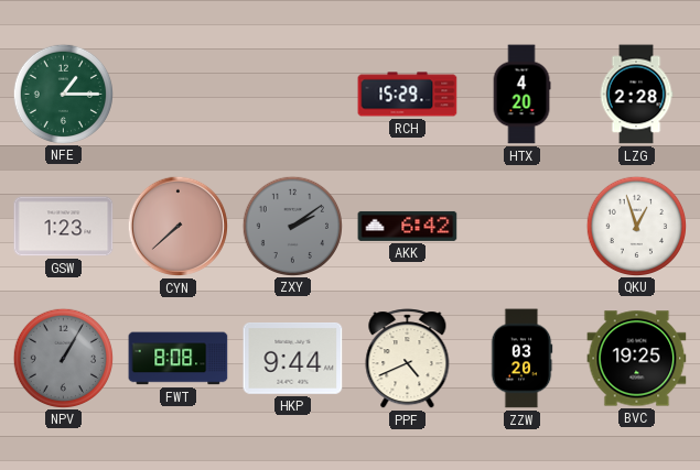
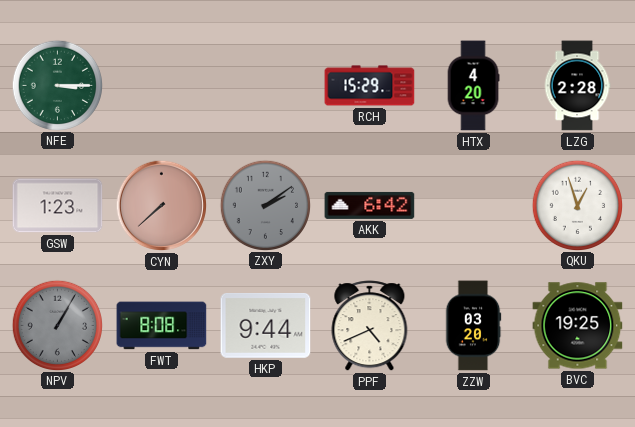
NFE: 1:15 -> 3:15
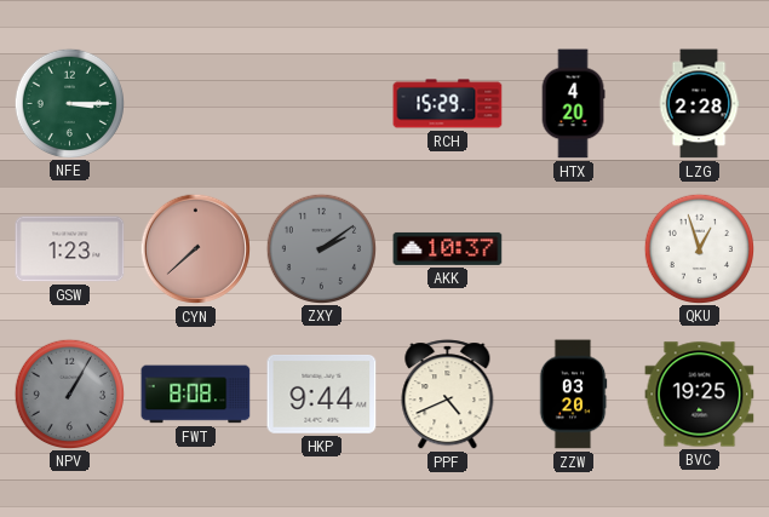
AKK: 6:42 -> 10:37
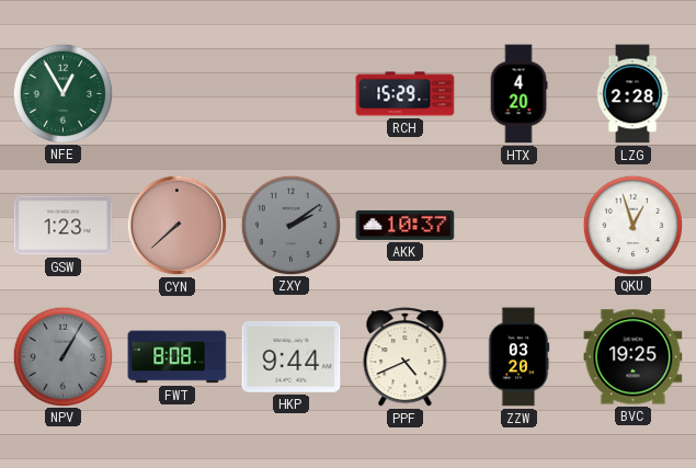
NFE: 3:15 -> 12:55
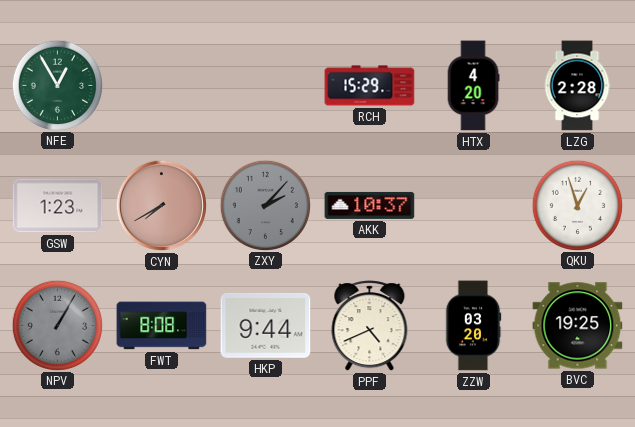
CYN: 7:38 -> 7:40
ZXY: 2:09 -> 2:07
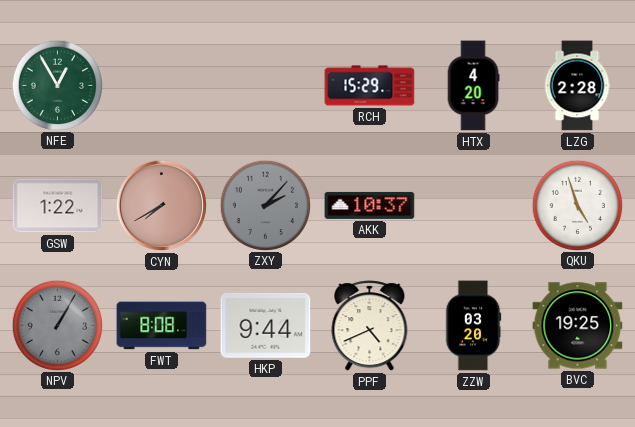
GSW: 1:23 -> 1:22
QKU: 12:57 -> 4:57
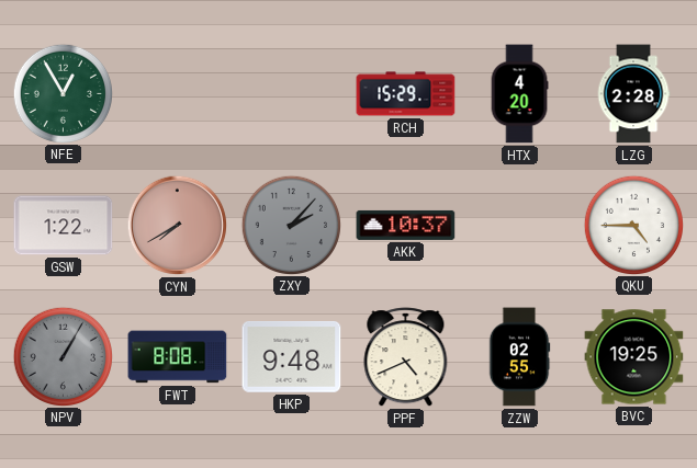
QKU: 4:57 -> 4:45
HKP: 9:44 -> 9:48
ZZW: 03:20 -> 02:55
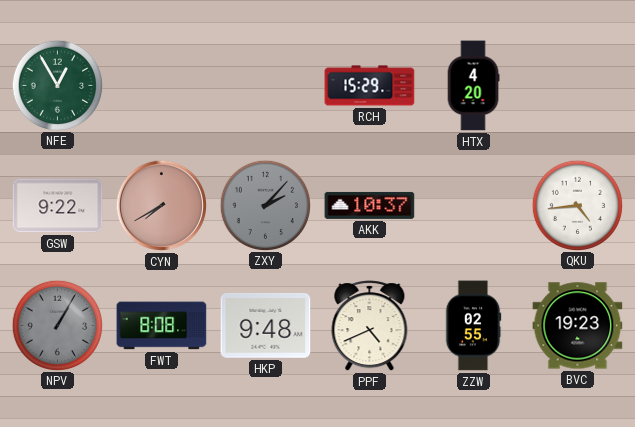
LZG: 2:28 -> none
GSW: 1:22 -> 9:22
QKU: 4:45 -> 4:44
BVC: 19:25 -> 19:23
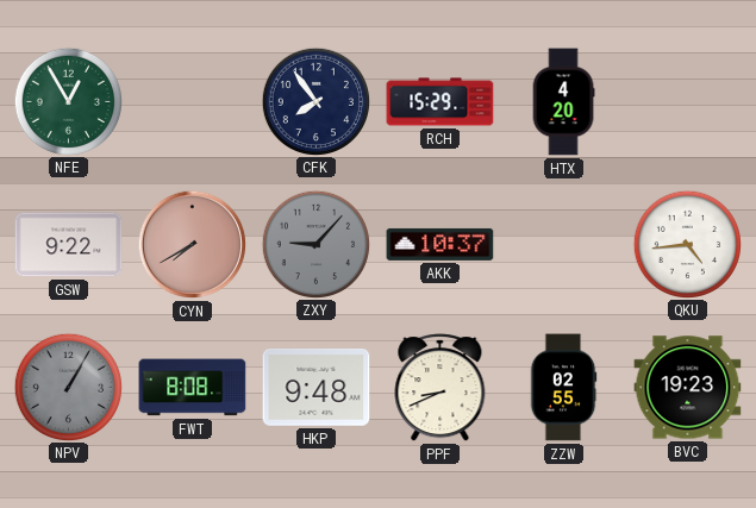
CFK: none -> 7:54
ZXY: 2:07 -> 9:07
PPF: 4:41 -> 8:41
